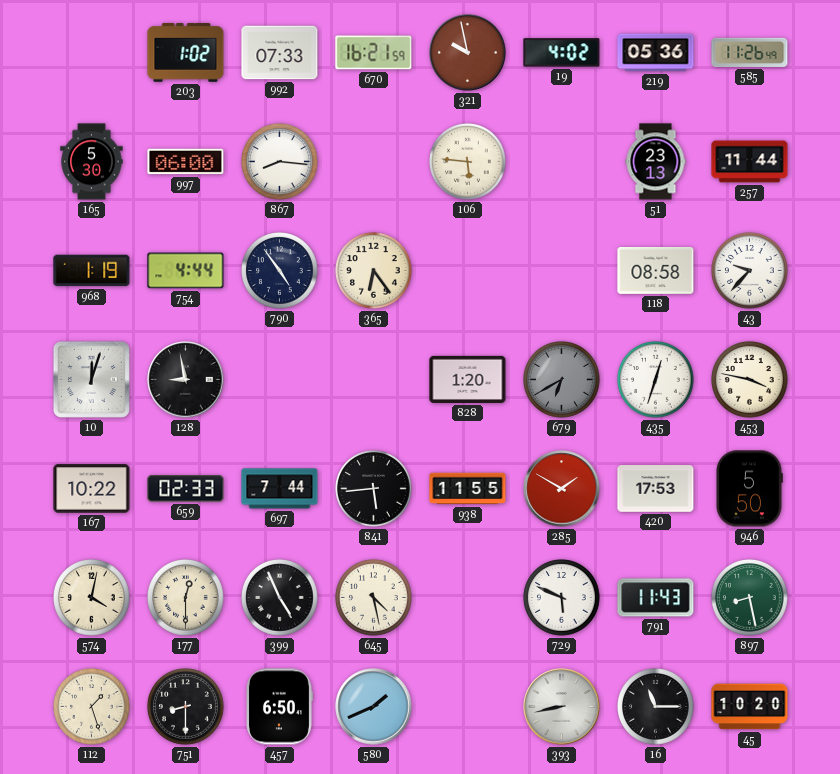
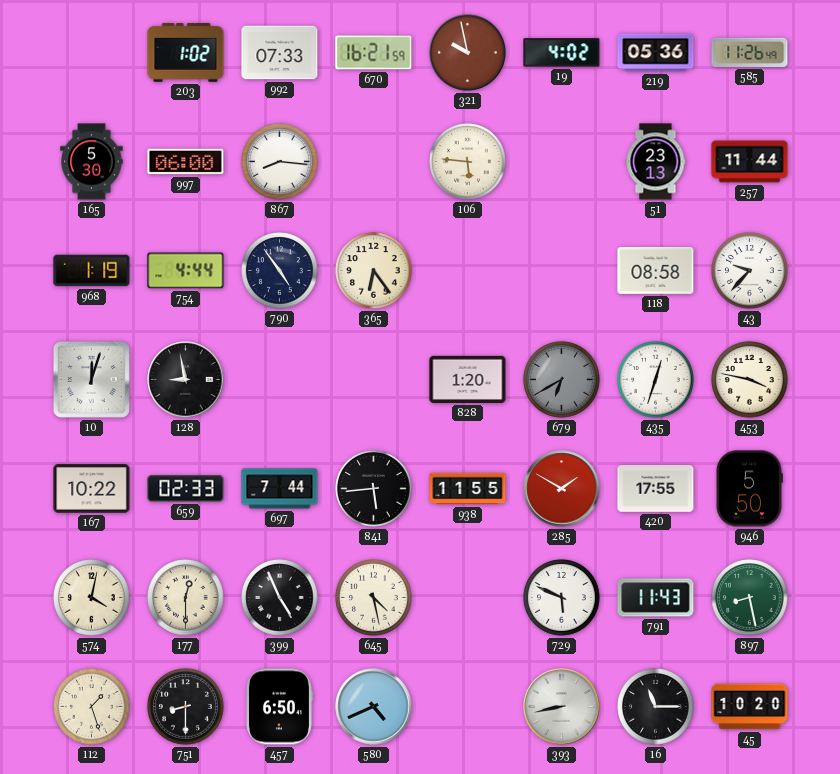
420: 17:53 -> 17:55
580: 1:41 -> 4:41
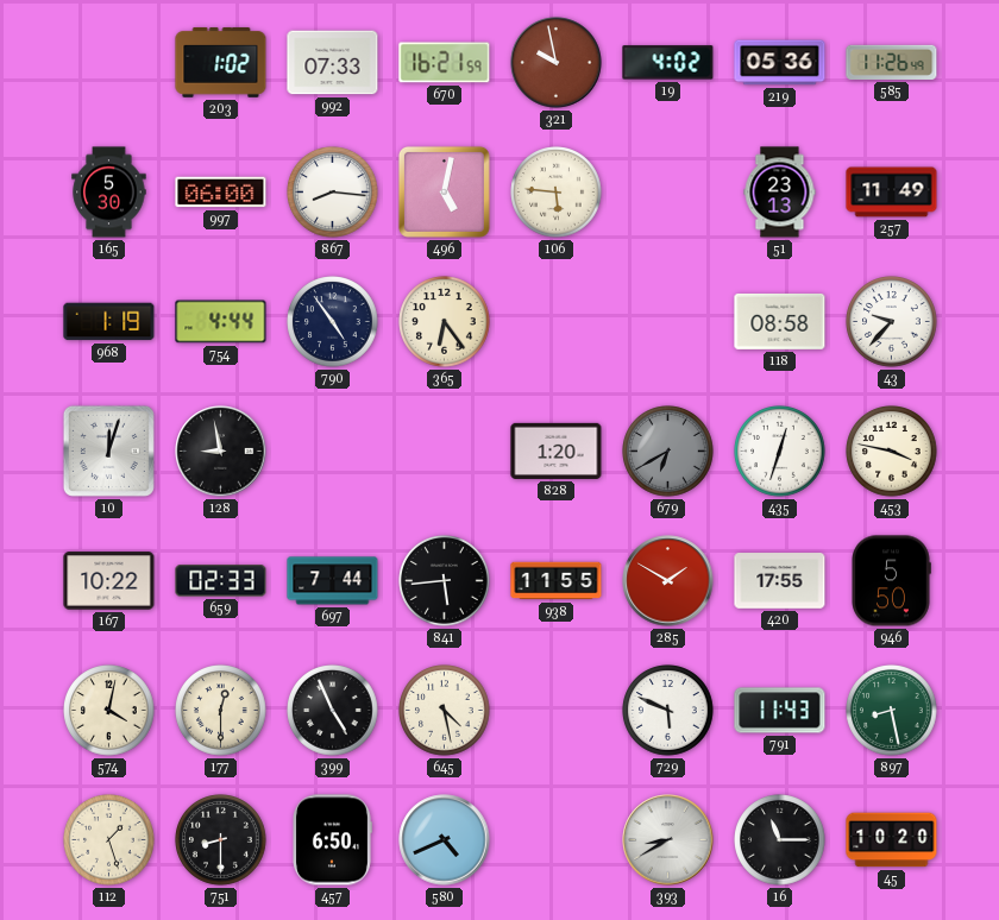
496: none -> 5:02
257: 11:44 -> 11:49
393: 8:43 -> 8:40
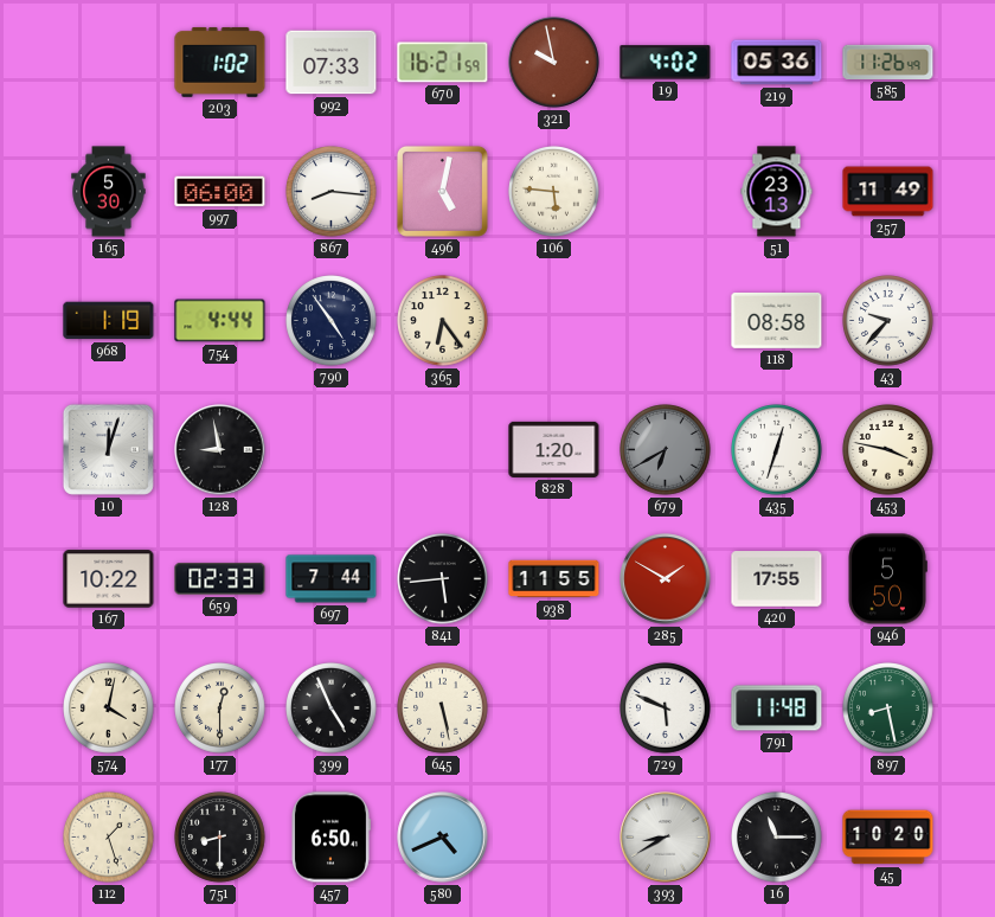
645: 4:28 -> 5:28
791: 11:43 -> 11:48
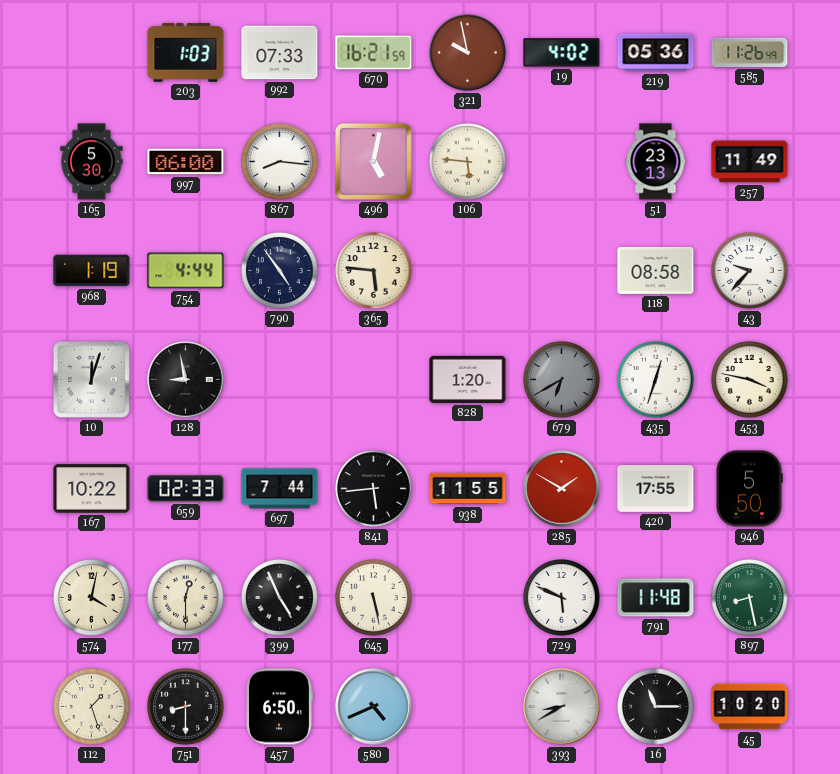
203: 1:02 -> 1:03
365: 6:24 -> 5:46
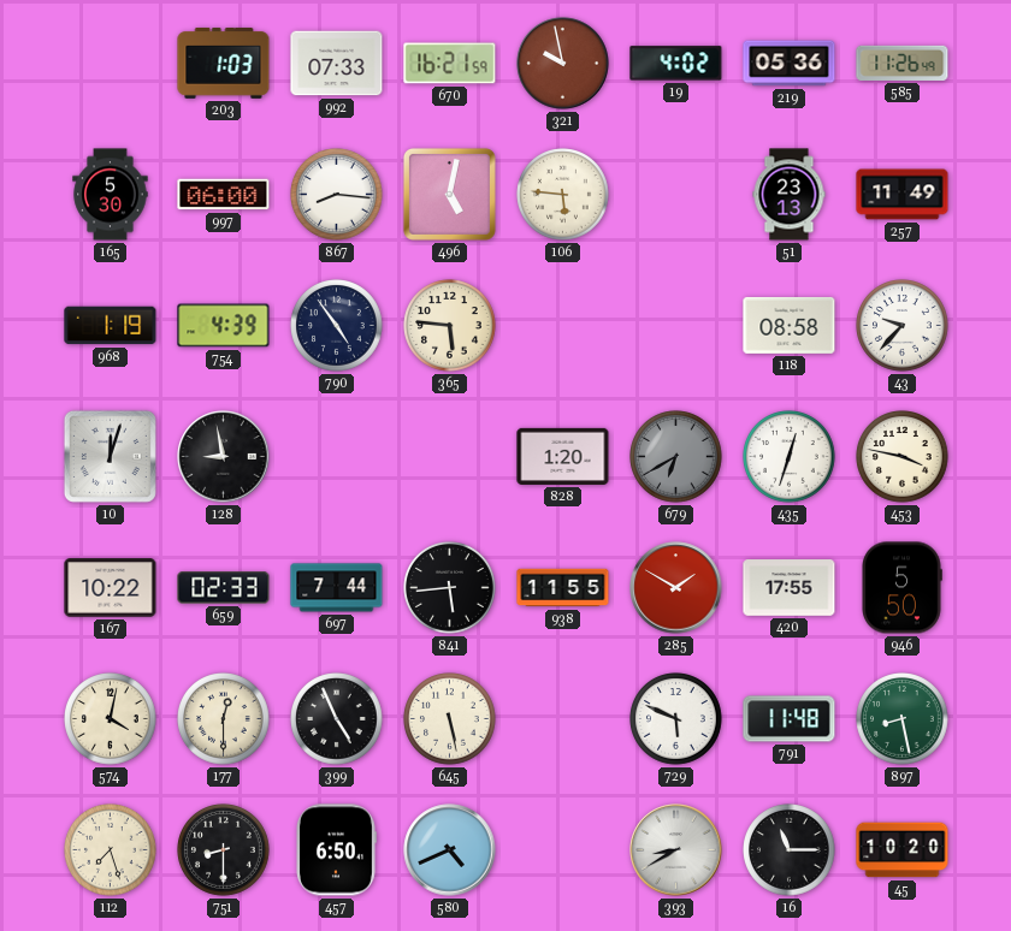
754: 4:44 -> 4:39
112: 1:27 -> 7:27
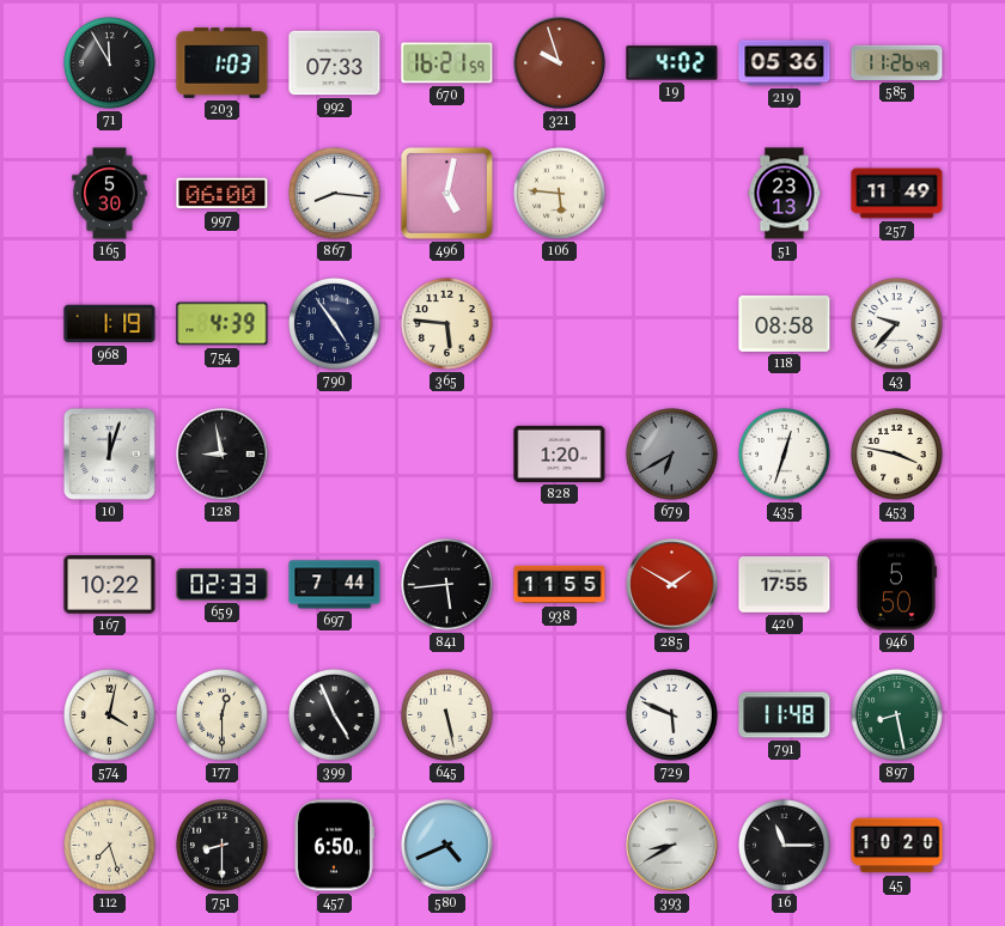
71: none -> 11:55
321: 9:58 -> 9:57
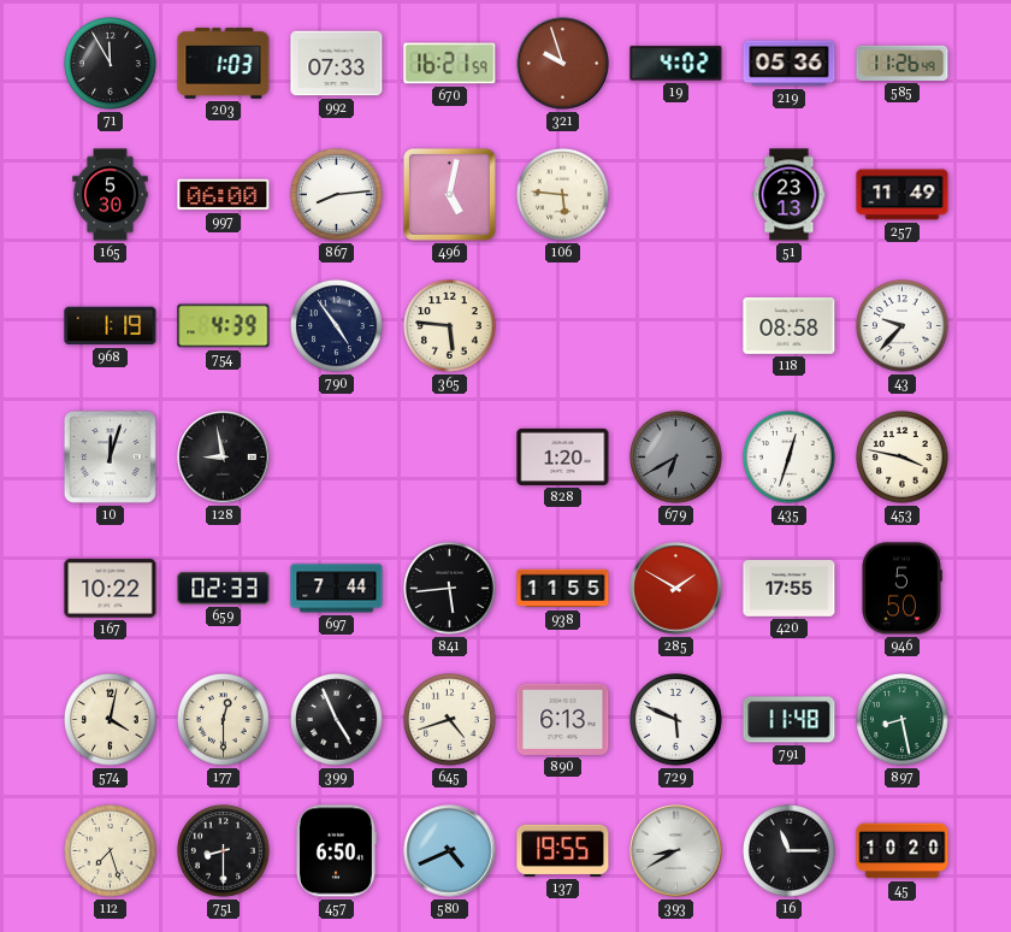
867: 8:16 -> 8:14
645: 5:28 -> 4:42
890: none -> 6:13
137: none -> 19:55
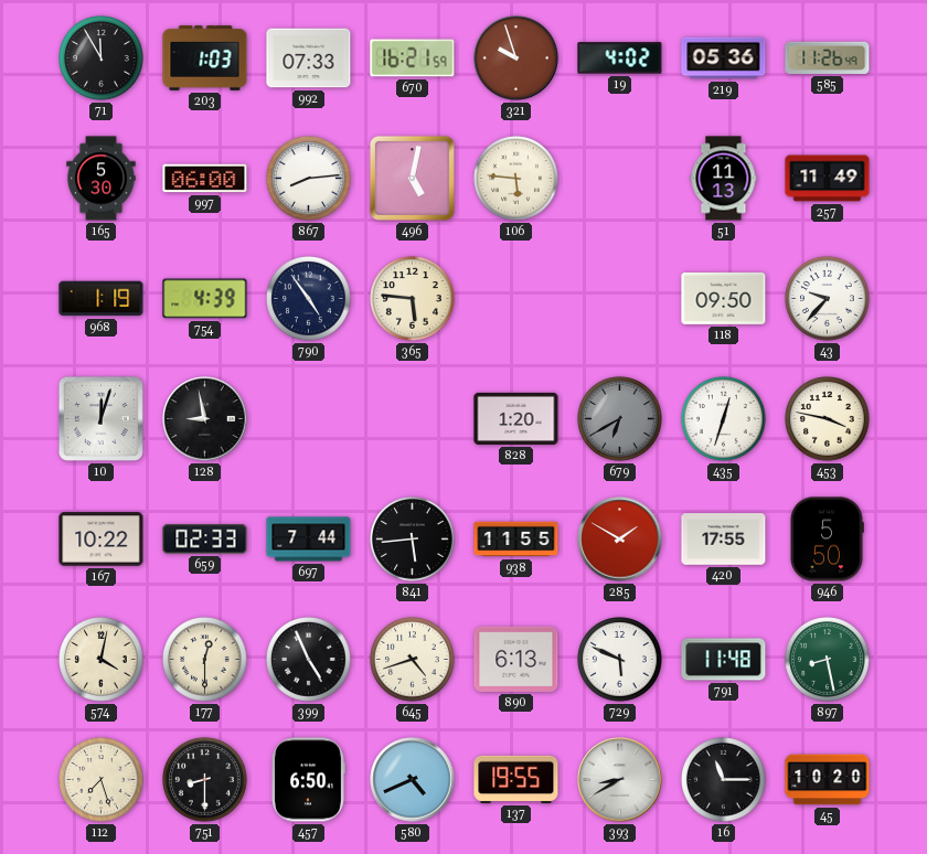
51: 23:13 -> 11:13
118: 08:58 -> 09:50
